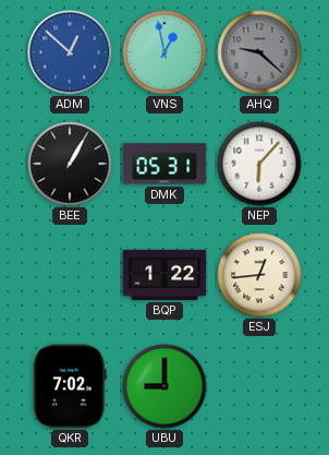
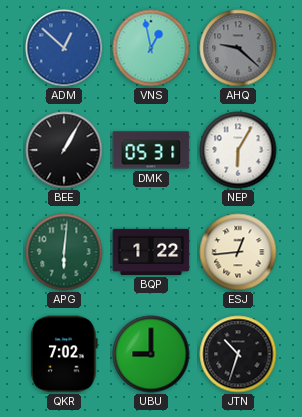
NEP: 6:07 -> 6:05
APG: none -> 6:01
JTN: none -> 10:33
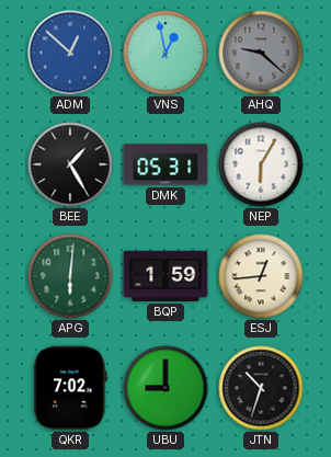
BEE: 1:05 -> 1:25
BQP: 1:22 -> 1:59
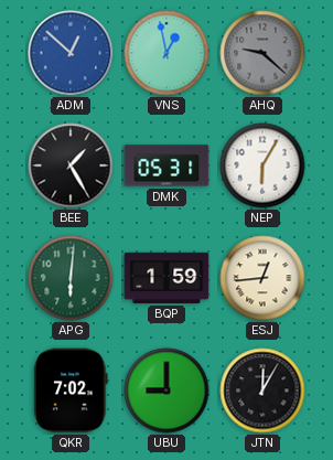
JTN: 10:33 -> 12:05
